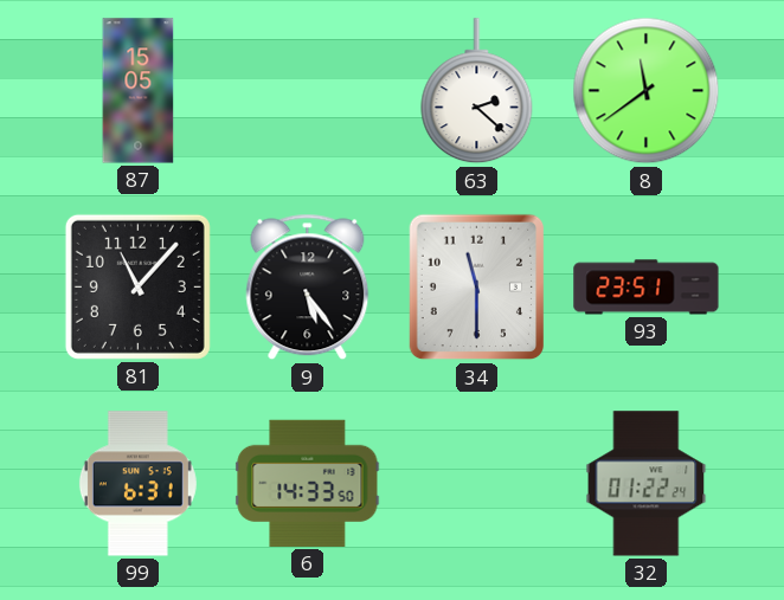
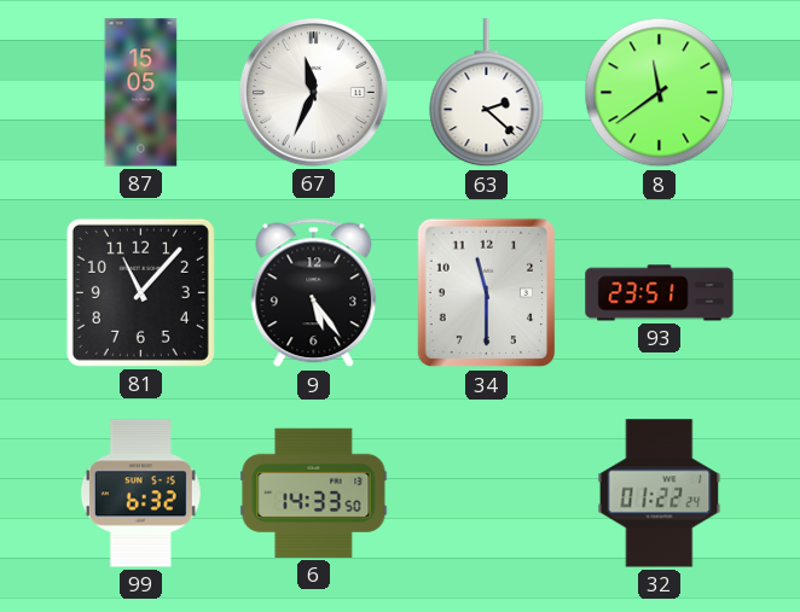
67: none -> 11:34
99: 6:31 -> 6:32
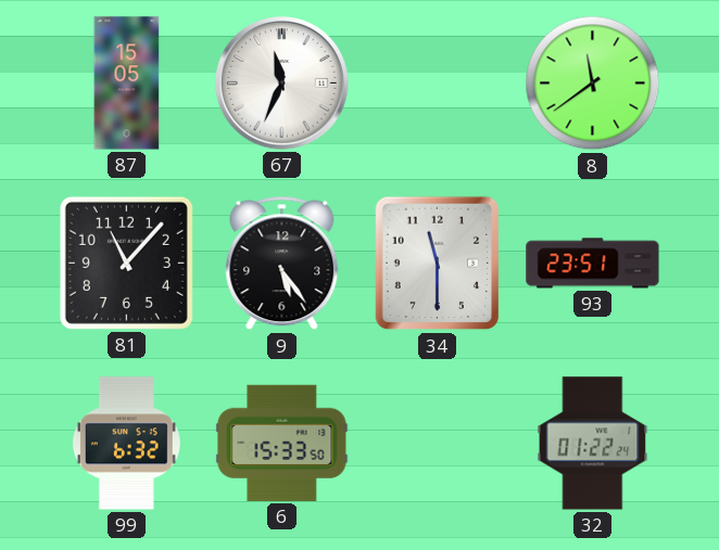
63: 2:22 -> none
6: 14:33 -> 15:33
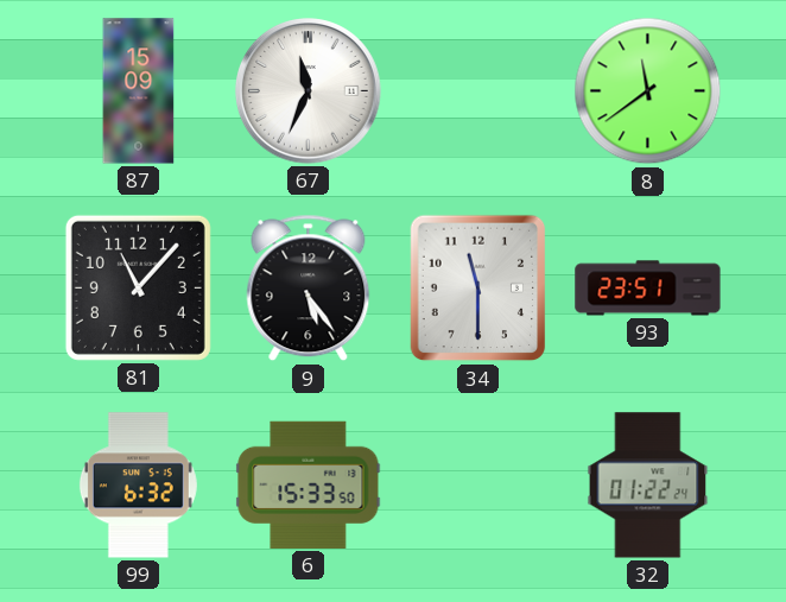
87: 15:05 -> 15:09
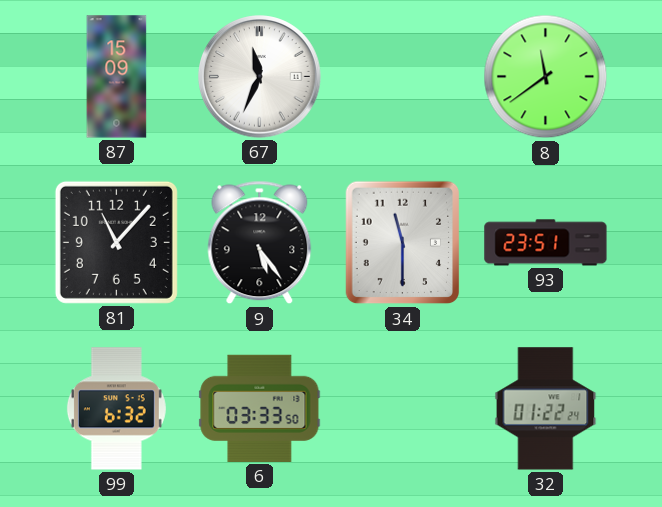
6: 15:33 -> 03:33
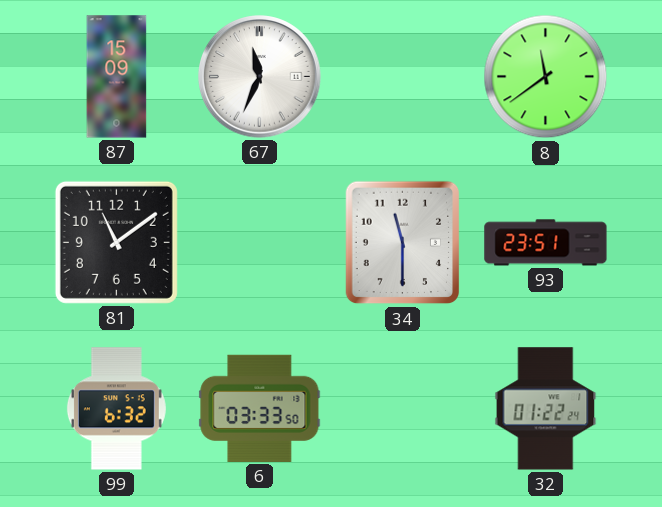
81: 11:07 -> 11:09
9: 5:24 -> none
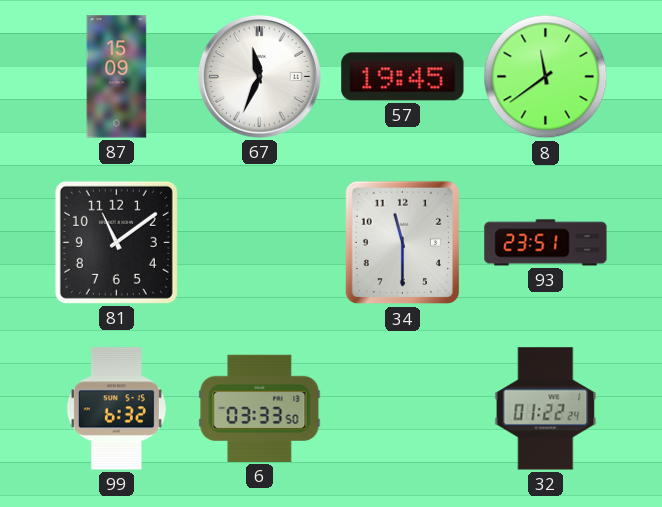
57: none -> 19:45
